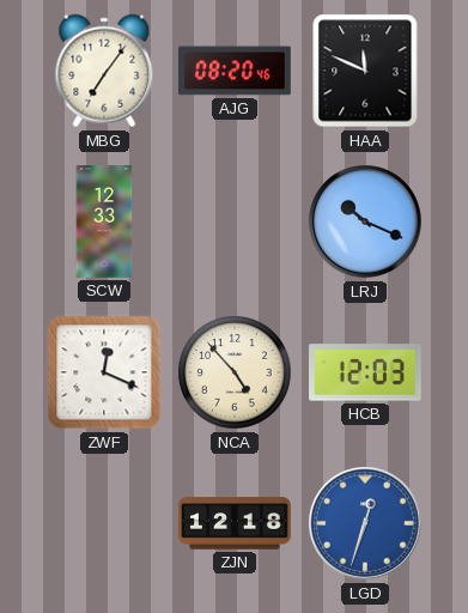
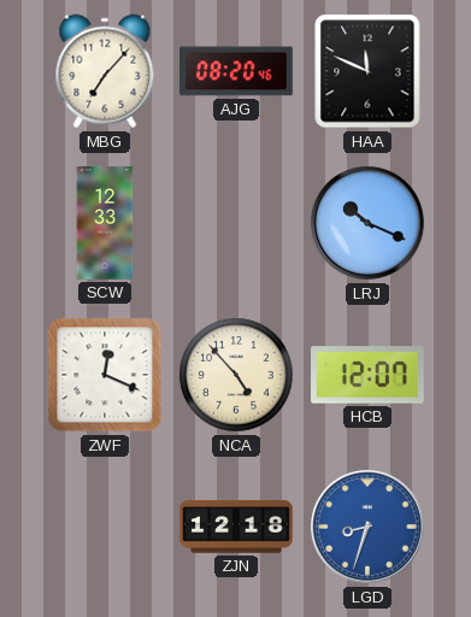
MBG: 7:06 -> 7:07
HCB: 12:03 -> 12:07
LGD: 12:33 -> 8:33
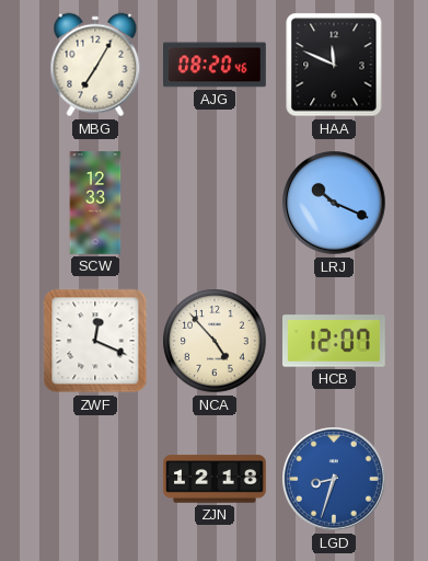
MBG: 7:07 -> 7:05
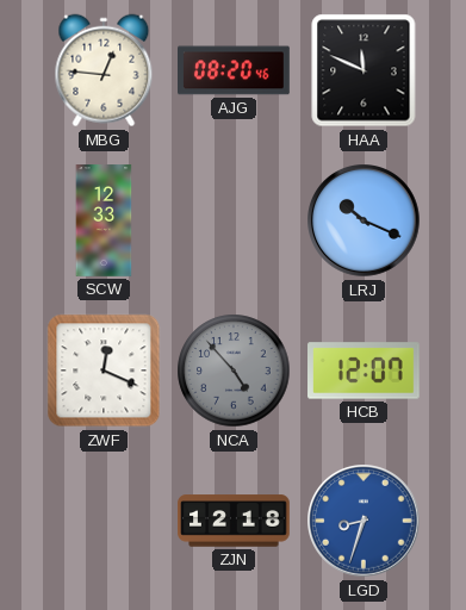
MBG: 7:05 -> 12:46
NCA dial: cream -> grey
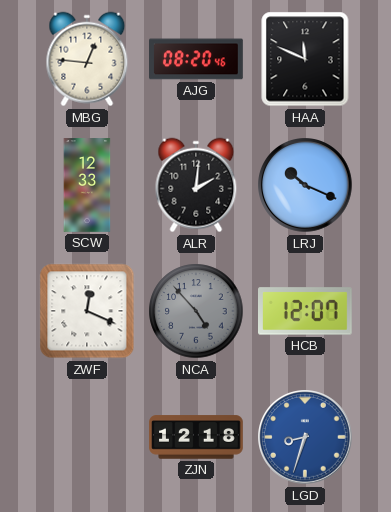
ALR: none -> 2:01
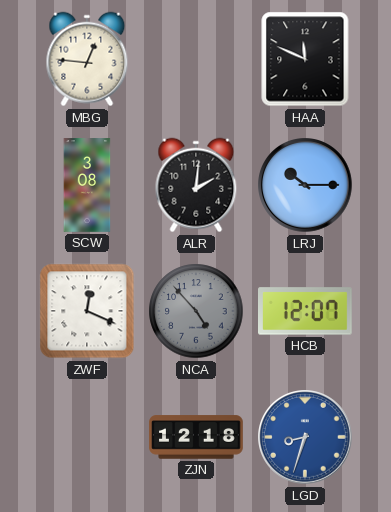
AJG: 08:20 -> none
SCW: 12:33 -> 3:08
LRJ: 10:19 -> 10:15
